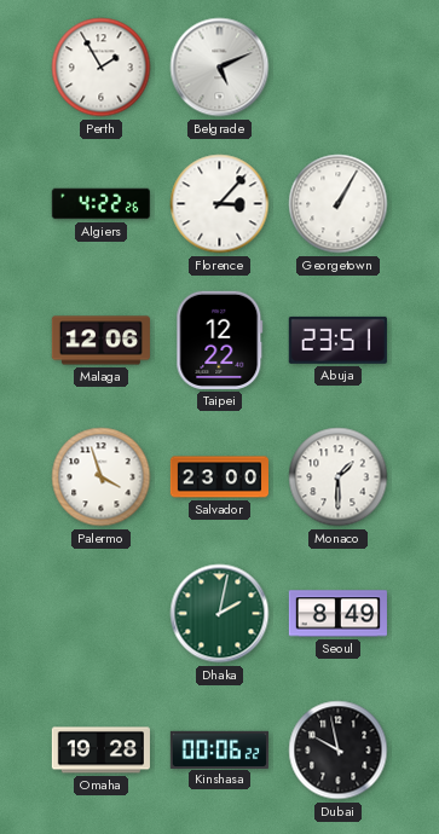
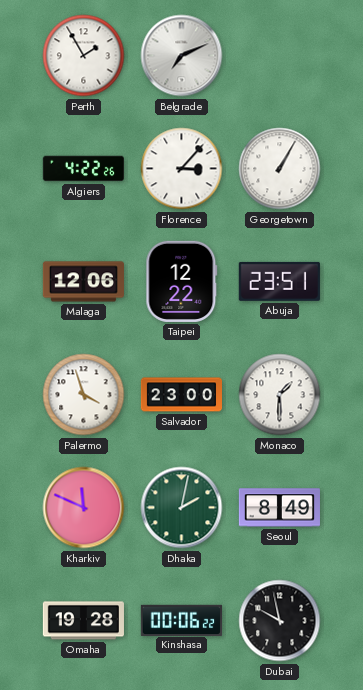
Belgrade: 5:11 -> 7:11
Kharkiv: none -> 11:49
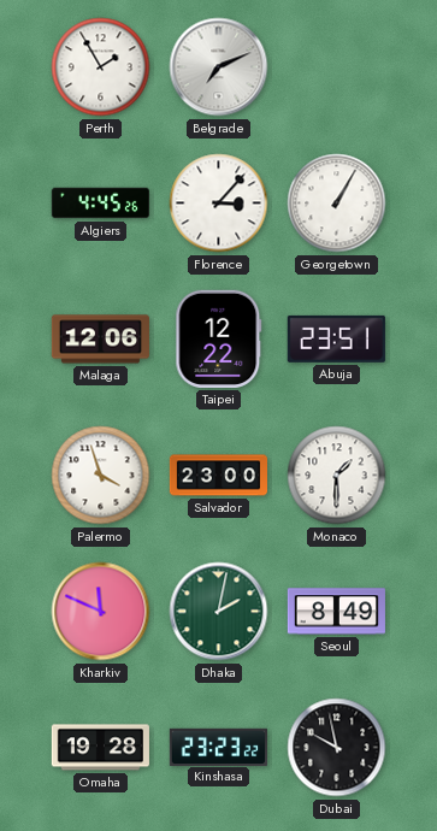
Algiers: 4:22 -> 4:45
Kinshasa: 00:06 -> 23:23
